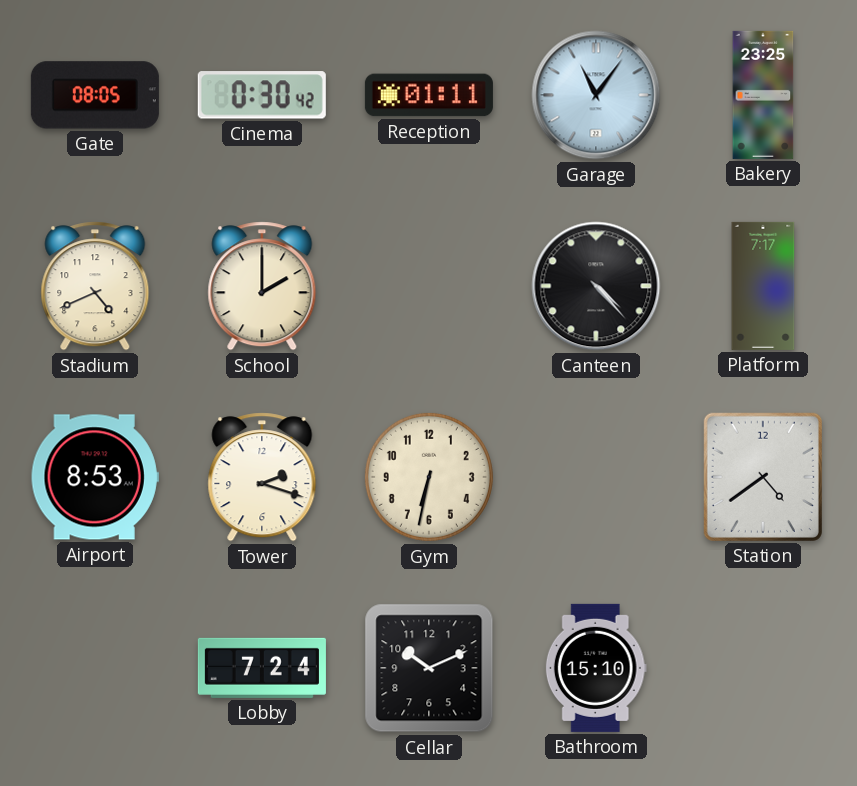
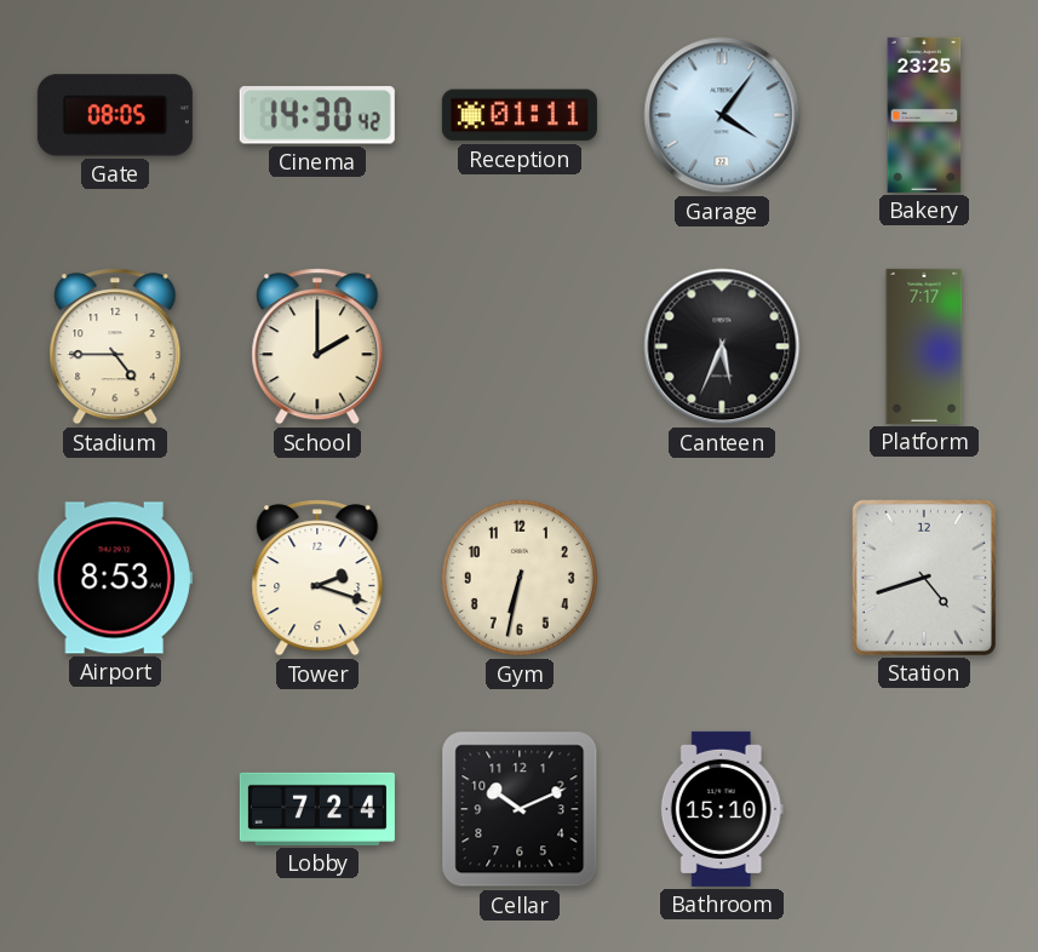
Cinema: 0:30 -> 14:30
Garage: 11:06 -> 4:06
Stadium: 4:41 -> 4:45
Canteen: 4:23 -> 5:34
Station: 4:39 -> 4:42
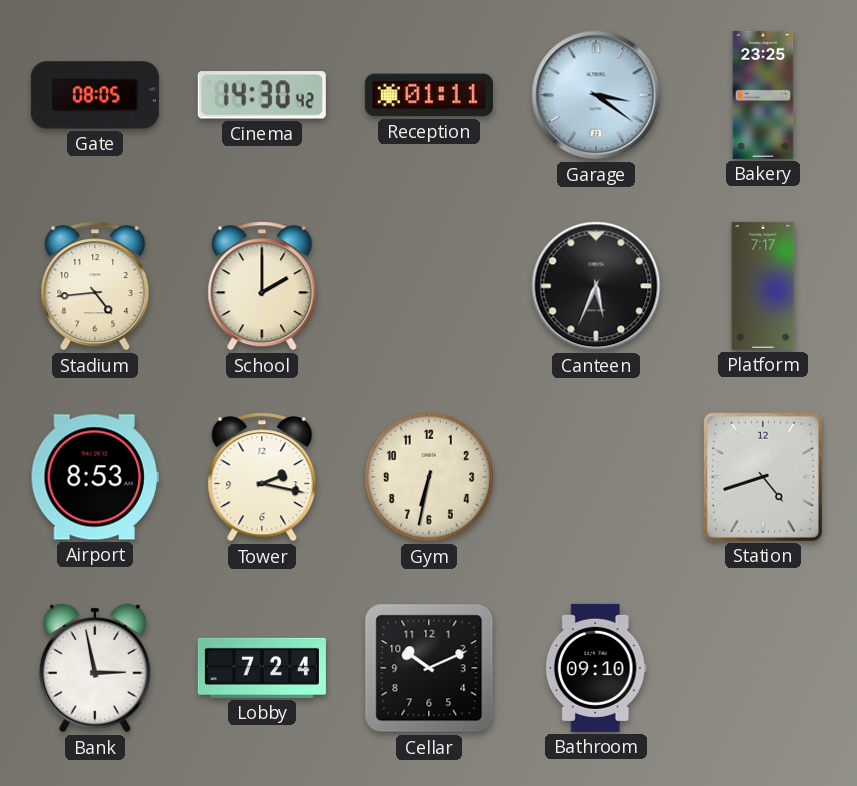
Garage: 4:06 -> 3:21
Stadium: 4:45 -> 4:44
Tower: 2:18 -> 2:17
Bank: none -> 2:58
Bathroom: 15:10 -> 09:10
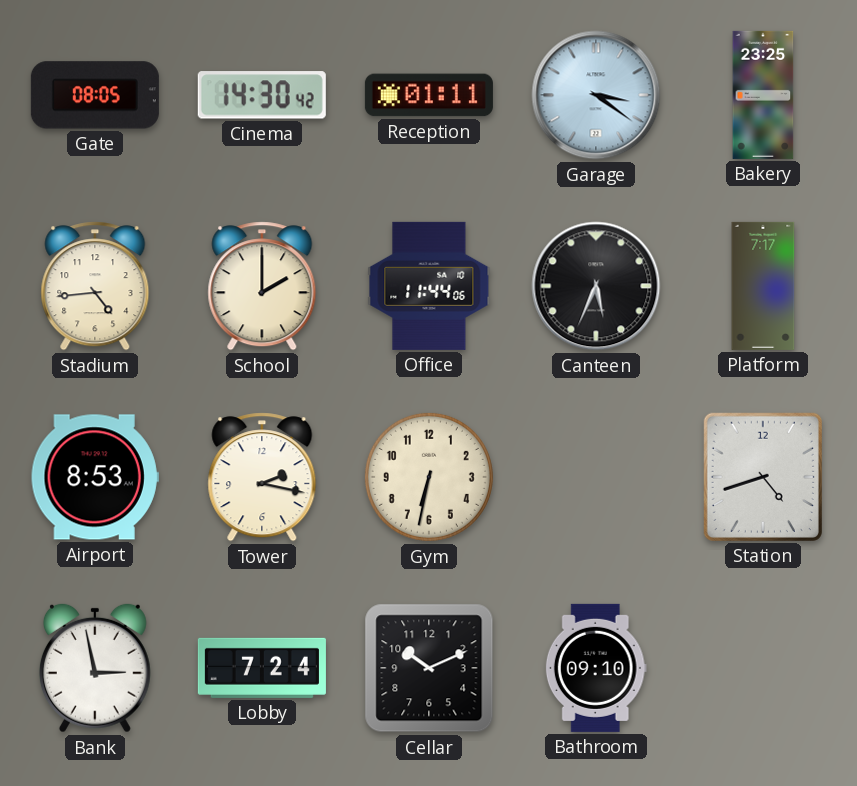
Office: none -> 11:44
